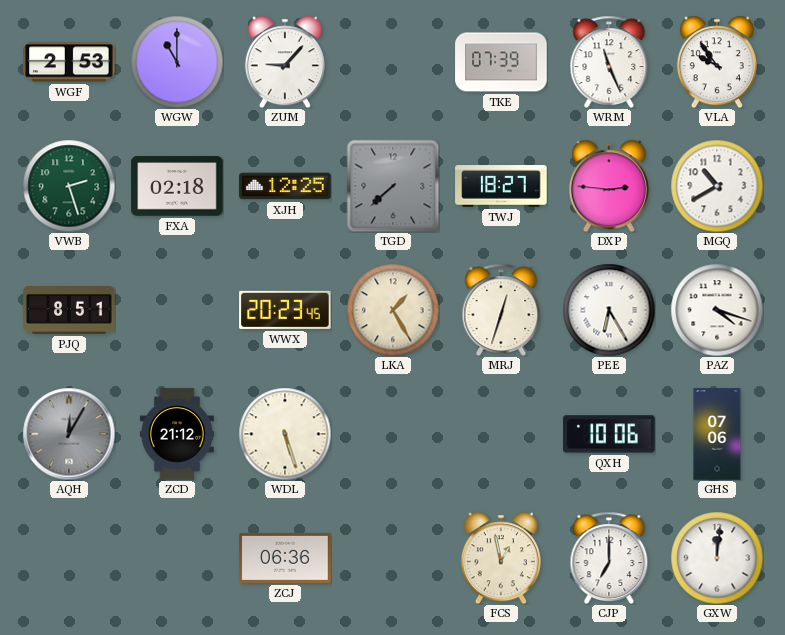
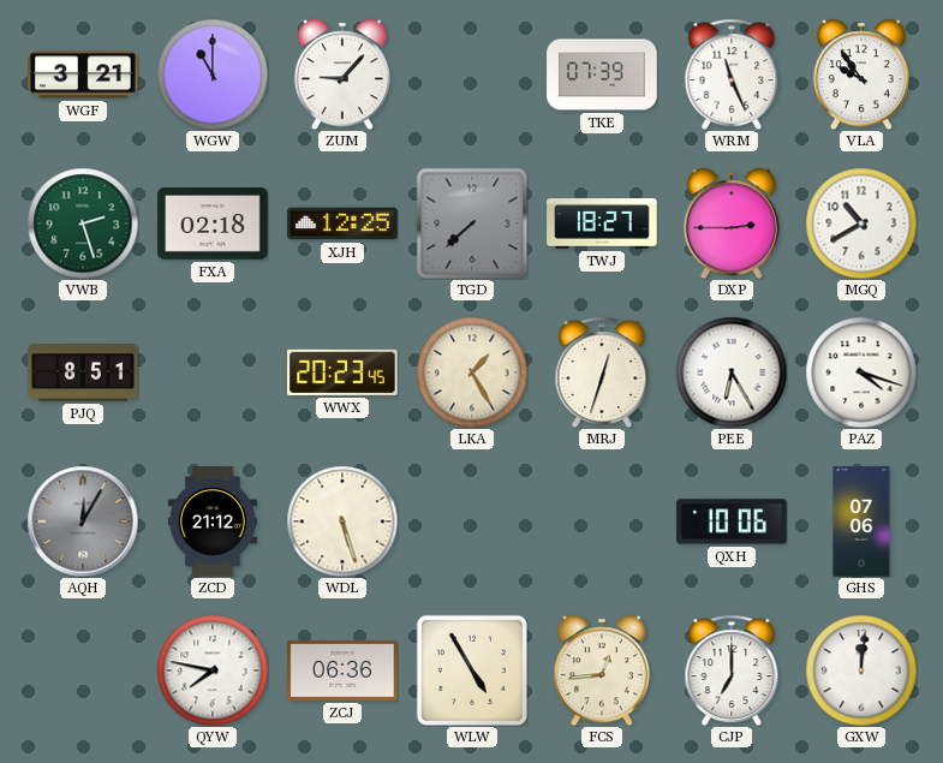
WGF: 2:53 -> 3:21
DXP: 2:46 -> 2:45
QYW: none -> 7:47
WLW: none -> 4:55
FCS: 12:58 -> 12:44
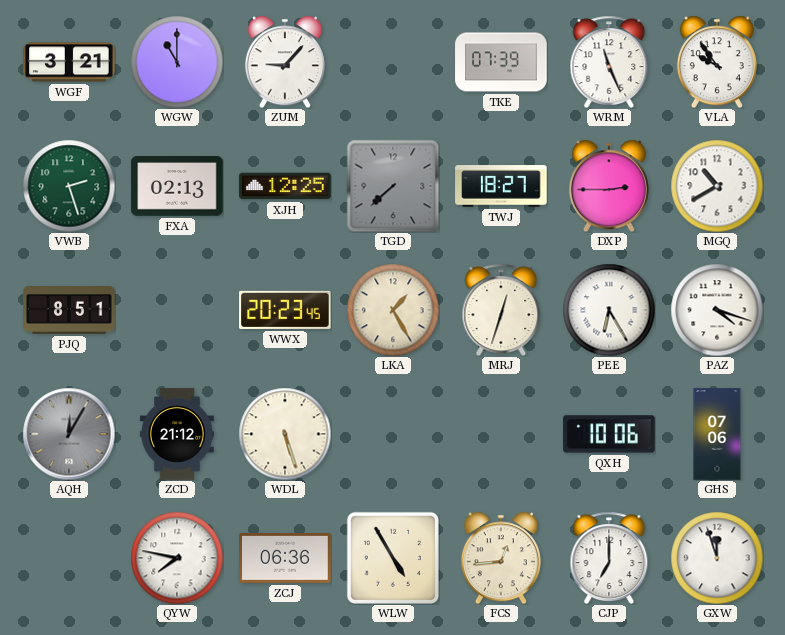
FXA: 02:18 -> 02:13
GXW: 12:01 -> 11:57
